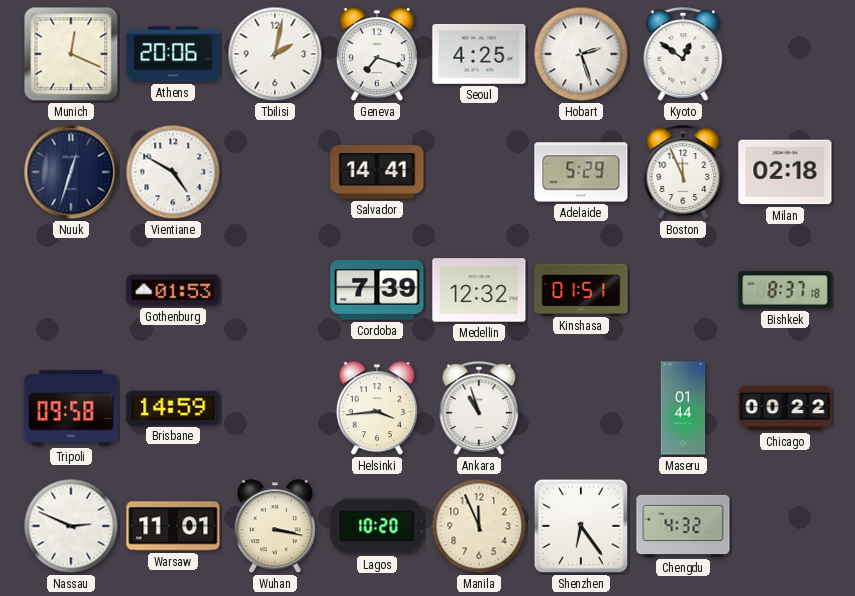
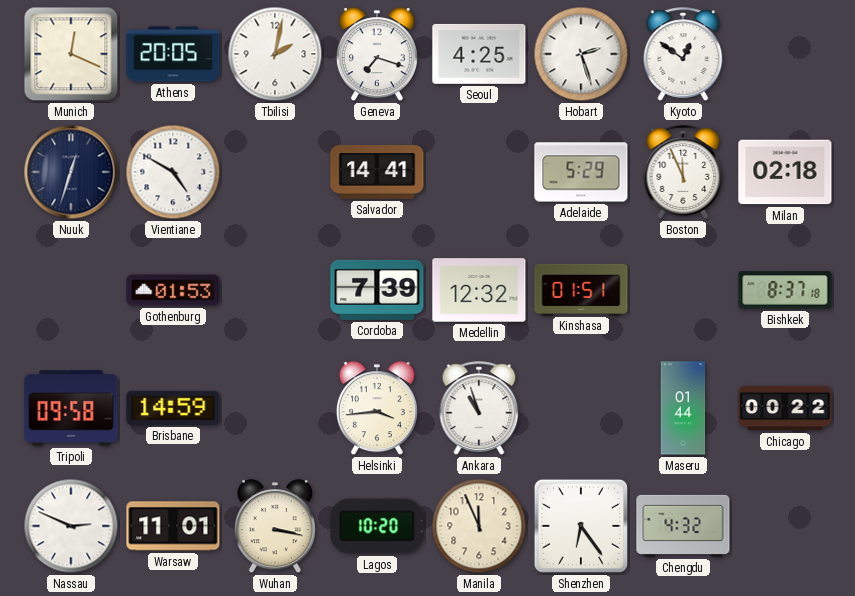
Athens: 20:06 -> 20:05
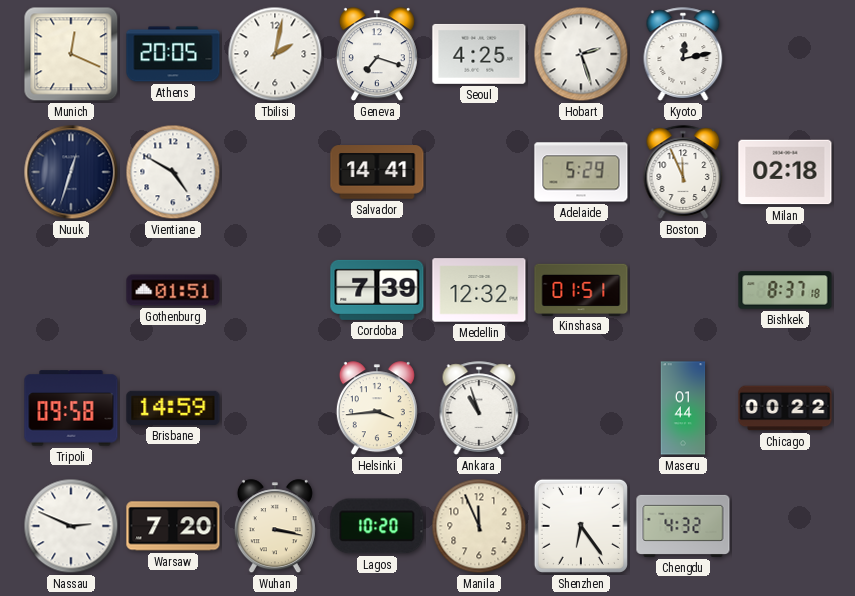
Kyoto: 12:51 -> 12:13
Gothenburg: 01:53 -> 01:51
Warsaw: 11:01 -> 7:20
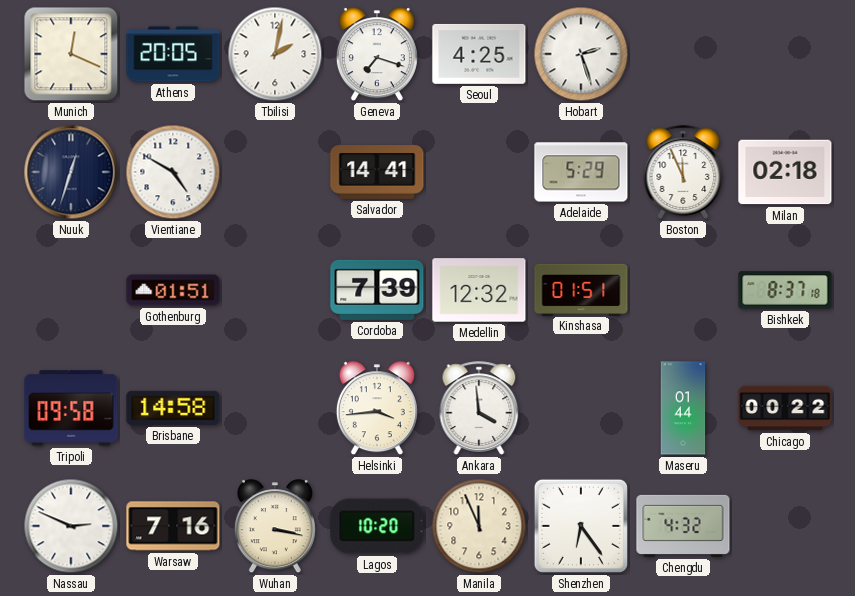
Kyoto: 12:13 -> none
Brisbane: 14:59 -> 14:58
Ankara: 10:57 -> 3:59
Warsaw: 7:20 -> 7:16
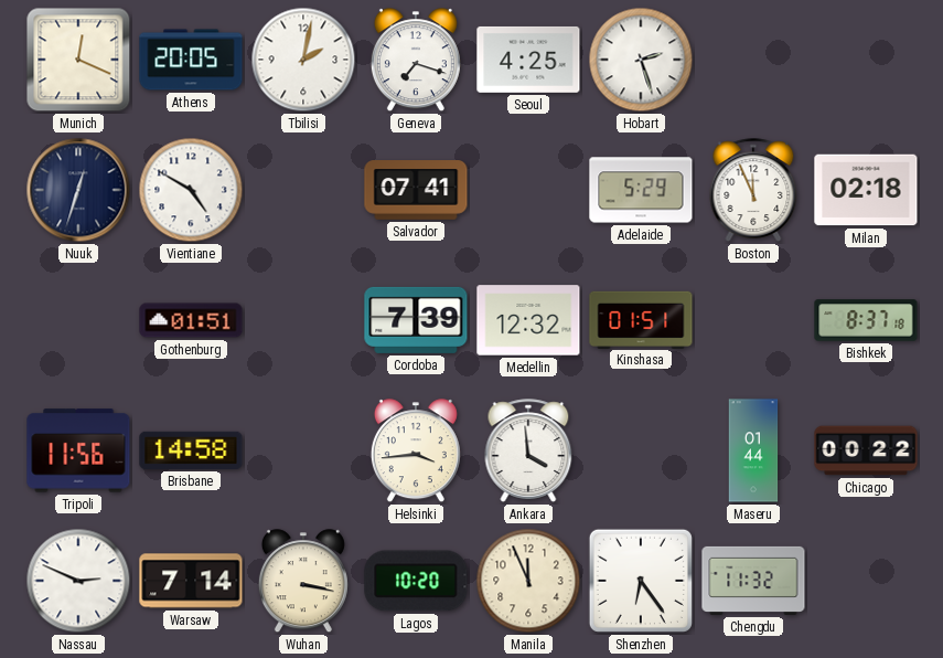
Salvador: 14:41 -> 07:41
Tripoli: 09:58 -> 11:56
Warsaw: 7:16 -> 7:14
Chengdu: 4:32 -> 11:32
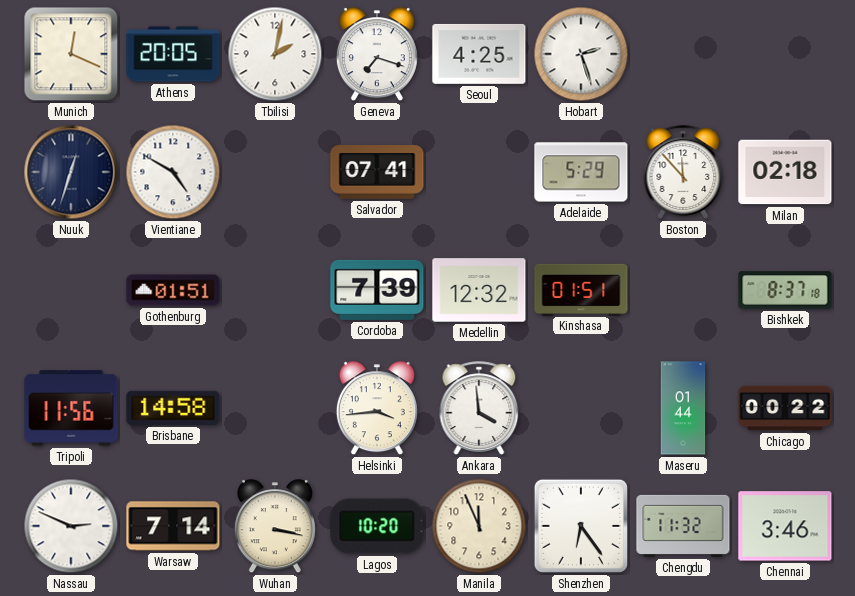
Boston: 11:56 -> 11:53
Chennai: none -> 3:46
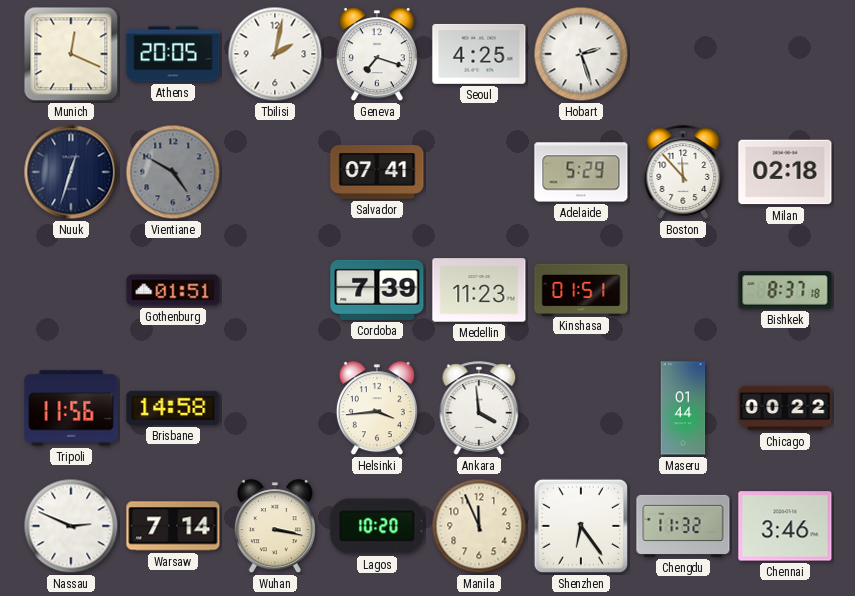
Vientiane dial: white -> grey
Medellin: 12:32 -> 11:23
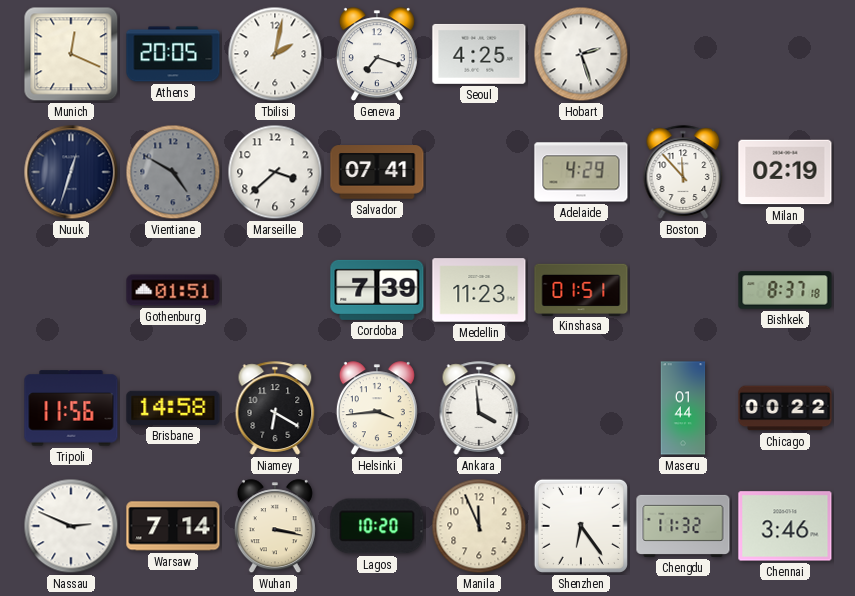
Marseille: none -> 3:38
Adelaide: 5:29 -> 4:29
Milan: 02:18 -> 02:19
Niamey: none -> 6:20
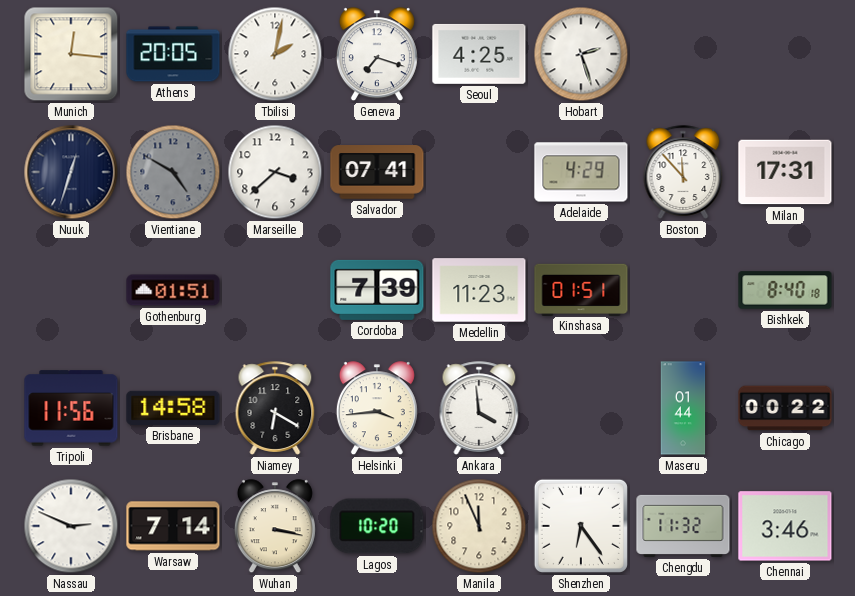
Munich: 12:19 -> 12:16
Milan: 02:19 -> 17:31
Bishkek: 8:37 -> 8:40
